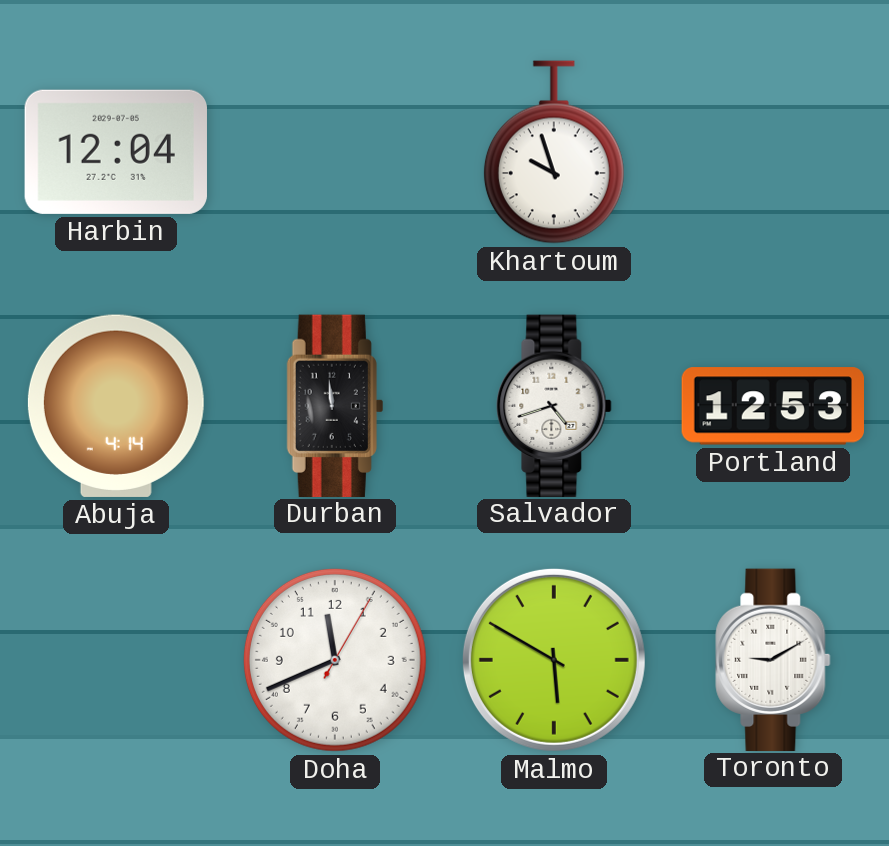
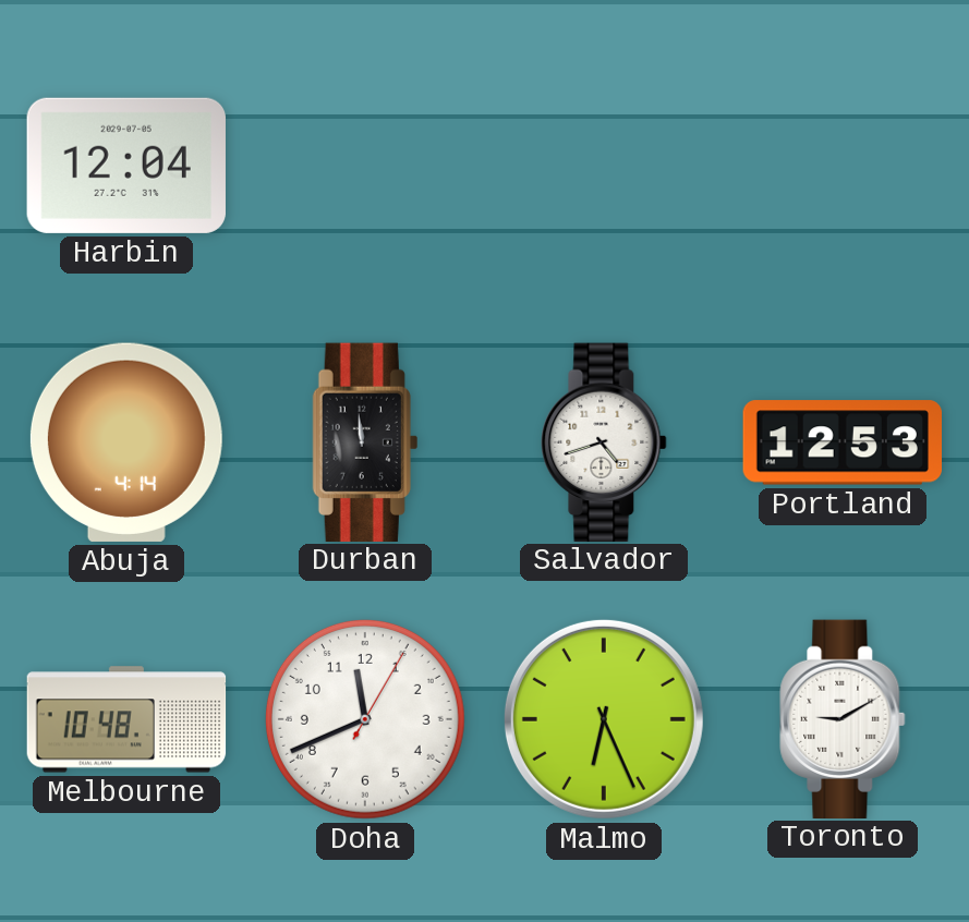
Khartoum: 9:57 -> none
Melbourne: none -> 10:48
Malmo: 5:50 -> 6:26
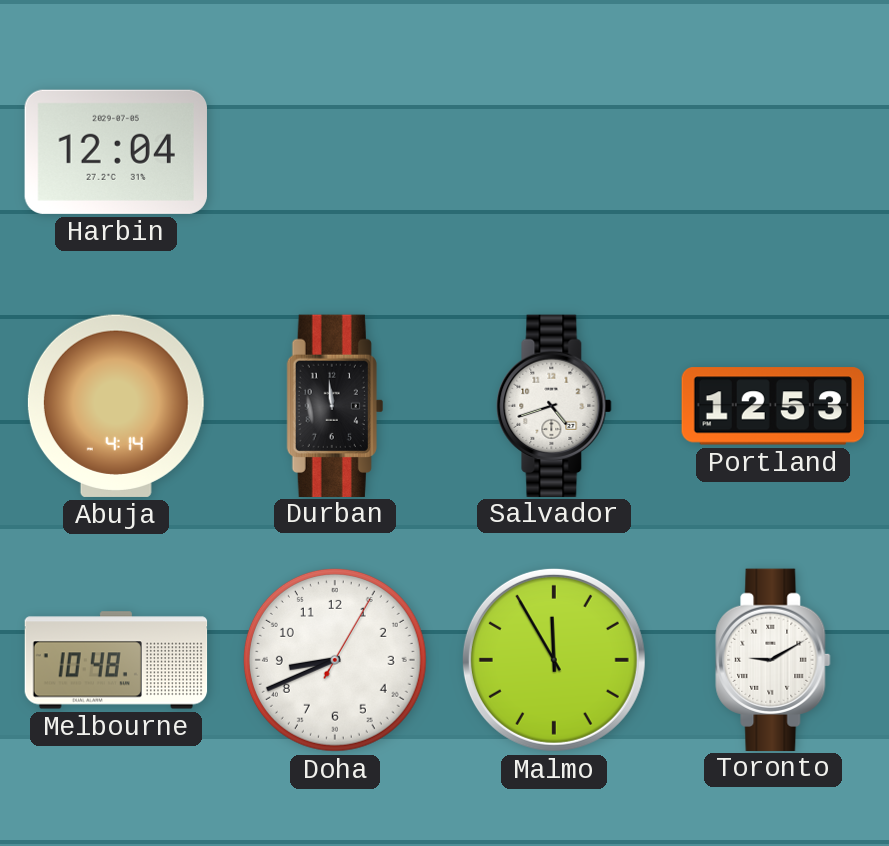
Doha: 11:41 -> 8:41
Malmo: 6:26 -> 11:55
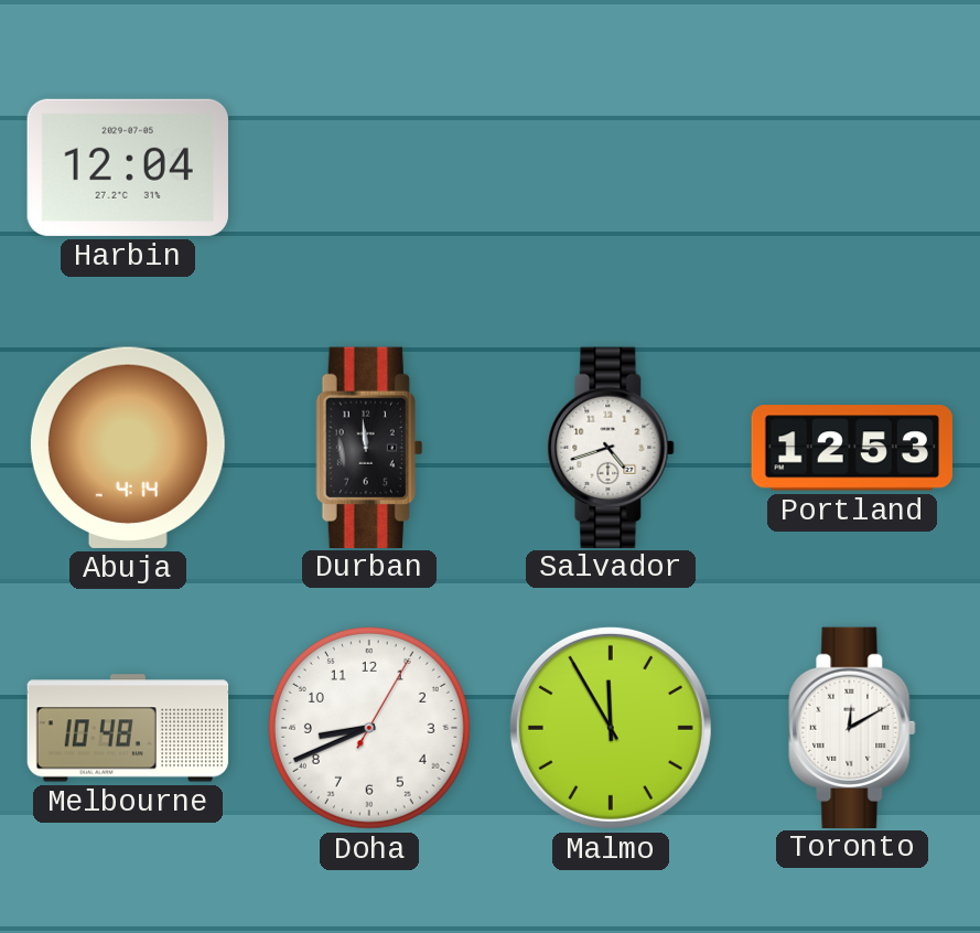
Toronto: 9:10 -> 12:10
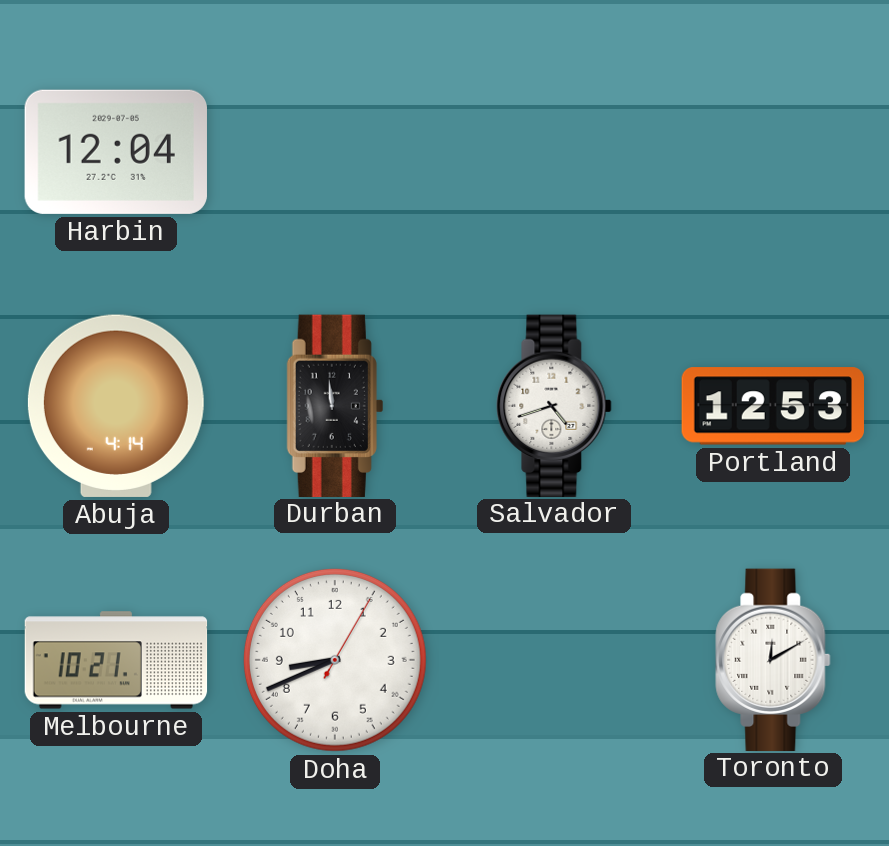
Melbourne: 10:48 -> 10:21
Malmo: 11:55 -> none
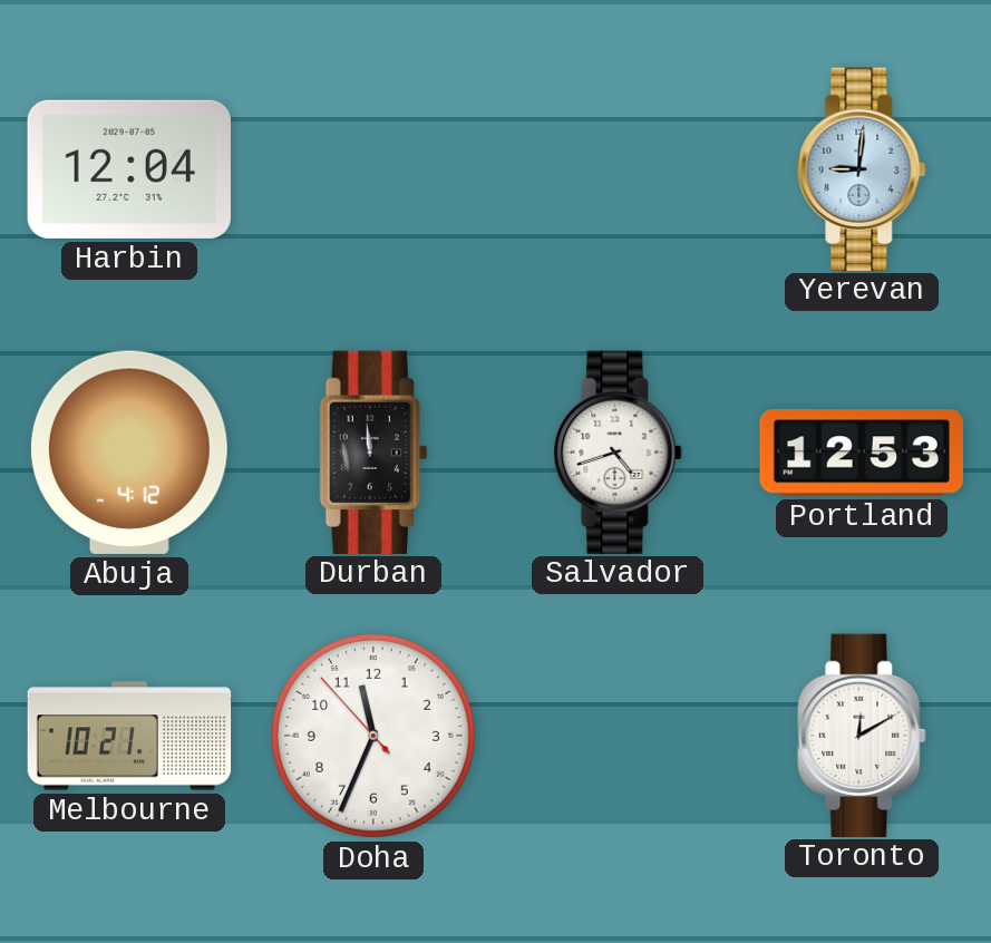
Yerevan: none -> 9:01
Abuja: 4:14 -> 4:12
Doha: 8:41 -> 11:33
